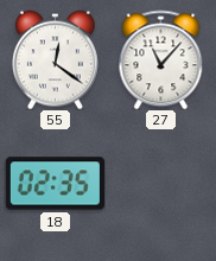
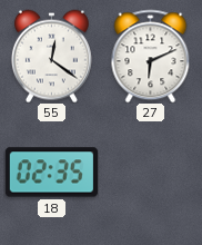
27: 11:07 -> 6:11
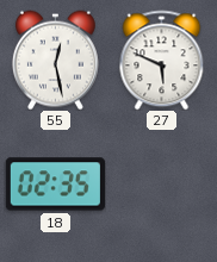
55: 12:21 -> 12:28
27: 6:11 -> 5:49
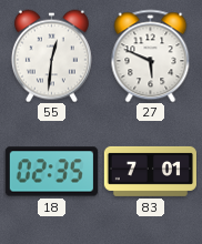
55: 12:28 -> 12:31
83: none -> 7:01
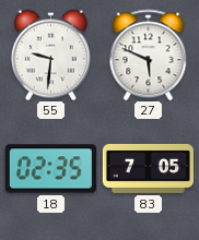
55: 12:31 -> 9:31
83: 7:01 -> 7:05
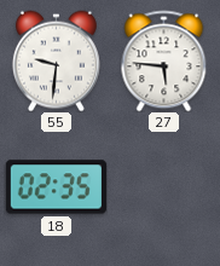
27: 5:49 -> 5:46
83: 7:05 -> none
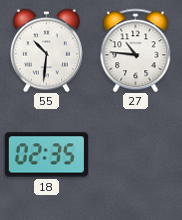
55: 9:31 -> 10:31
27: 5:46 -> 10:46
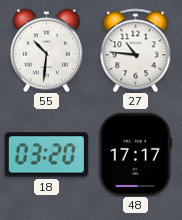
18: 02:35 -> 03:20
48: none -> 17:17
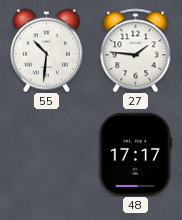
27: 10:46 -> 1:46
18: 03:20 -> none
